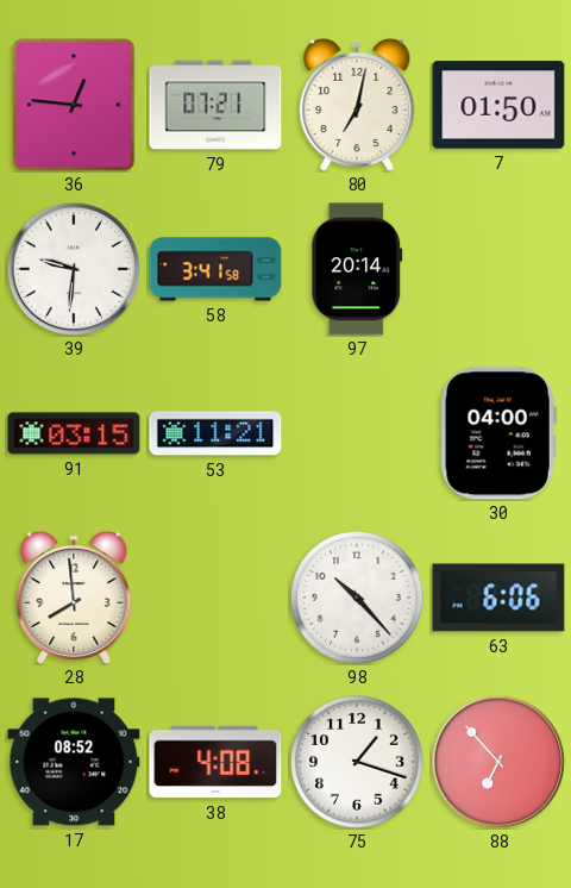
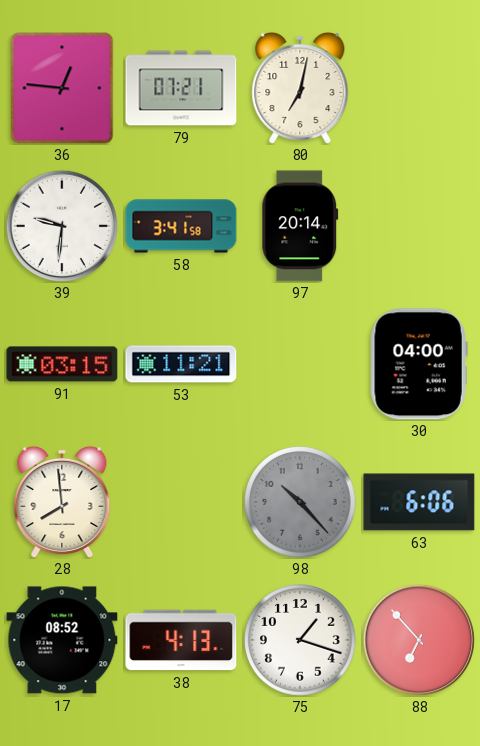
7: 01:50 -> none
98 dial: white -> grey
38: 4:08 -> 4:13
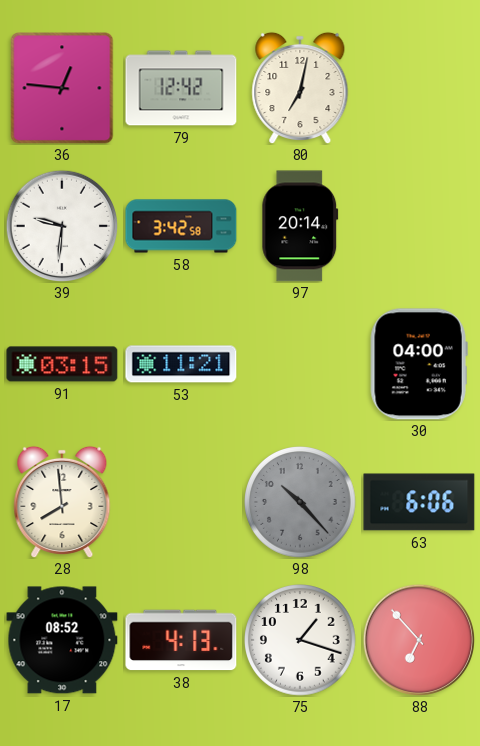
79: 07:21 -> 12:42
58: 3:41 -> 3:42
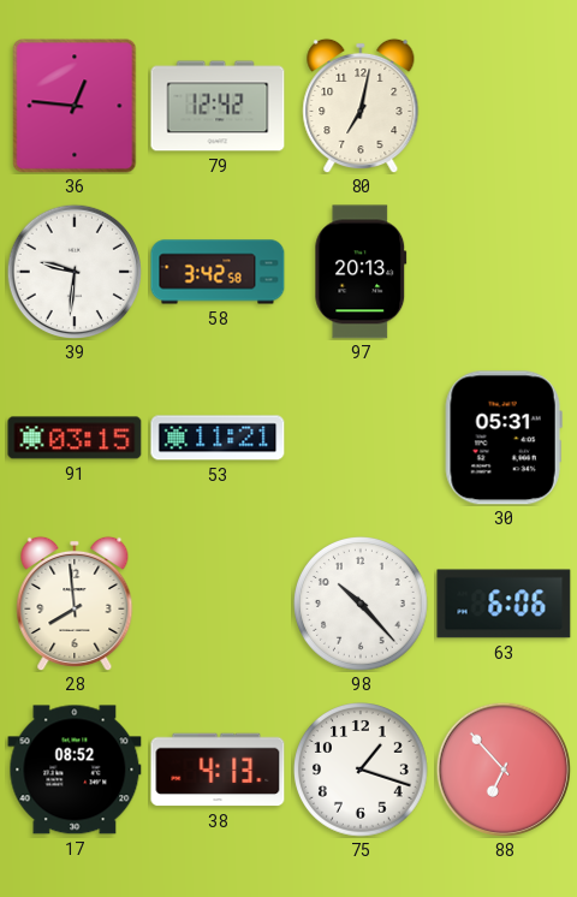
97: 20:14 -> 20:13
30: 04:00 -> 05:31
98 dial: grey -> white
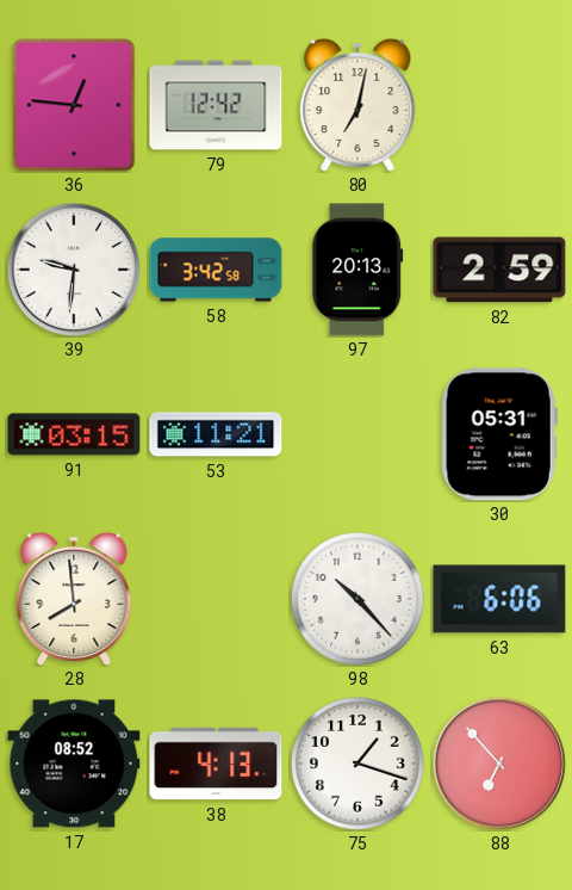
82: none -> 2:59
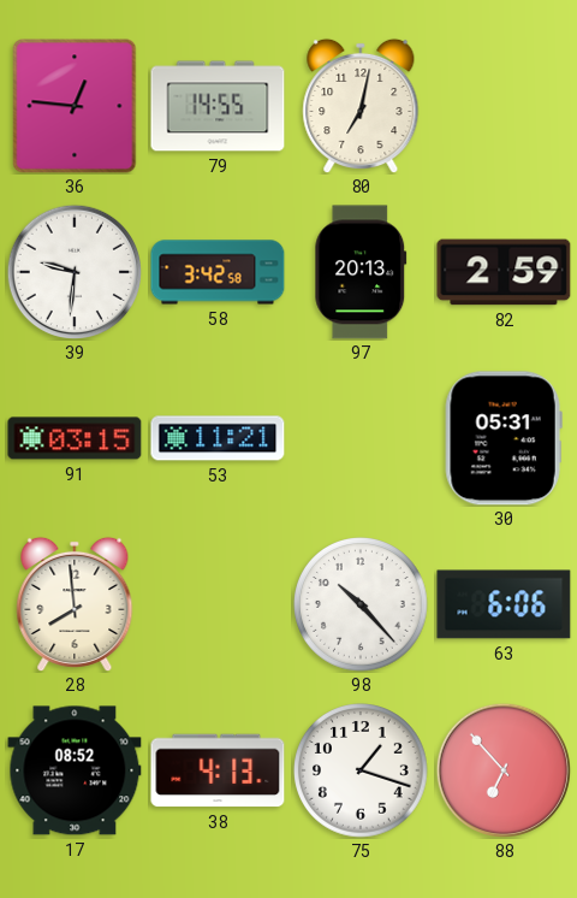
79: 12:42 -> 14:55
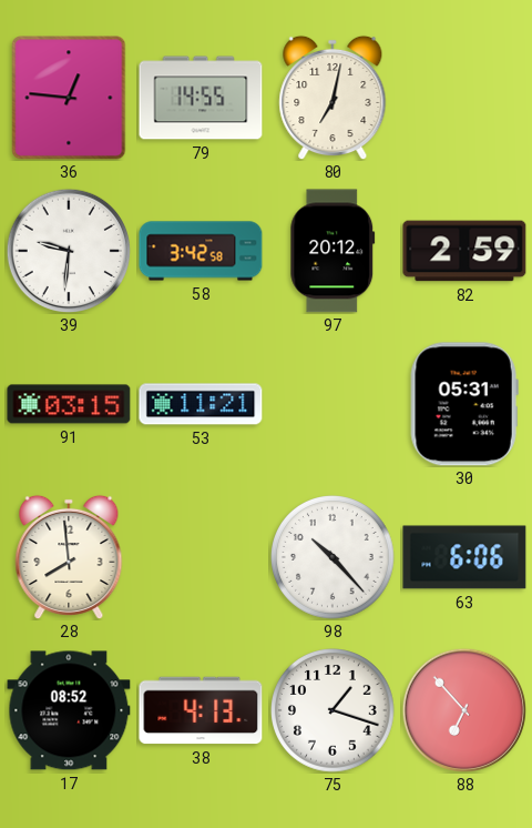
97: 20:13 -> 20:12
